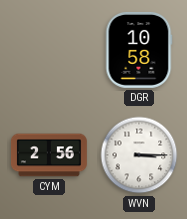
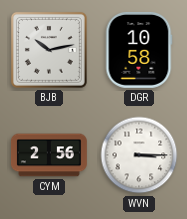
BJB: none -> 10:13
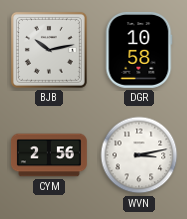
WVN: 3:15 -> 3:13
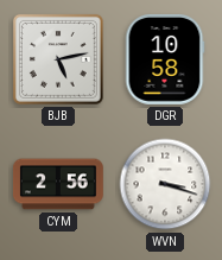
BJB: 10:13 -> 5:13
WVN: 3:13 -> 3:18
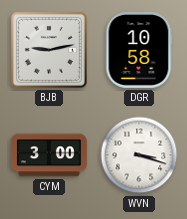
BJB: 5:13 -> 9:13
CYM: 2:56 -> 3:00
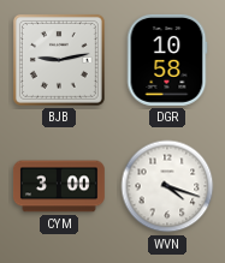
WVN: 3:18 -> 4:18
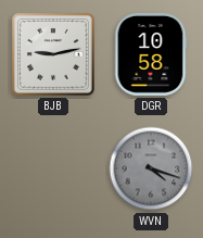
CYM: 3:00 -> none
WVN dial: white -> grey
